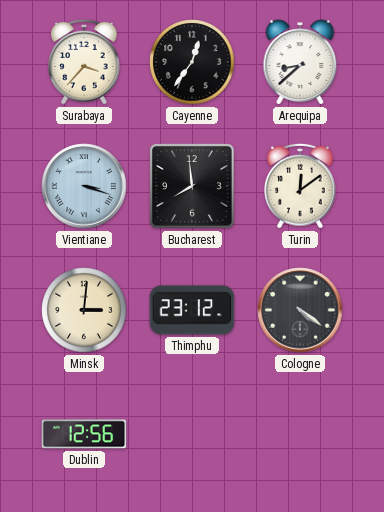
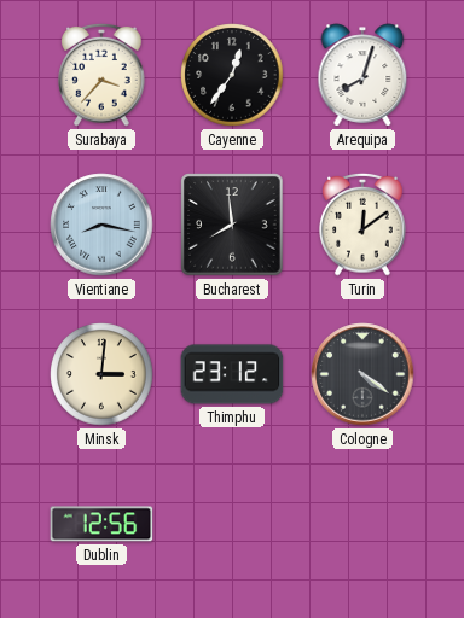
Arequipa: 8:38 -> 8:03
Vientiane: 3:18 -> 8:17
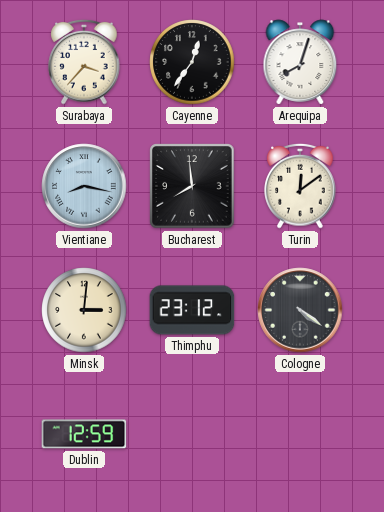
Dublin: 12:56 -> 12:59
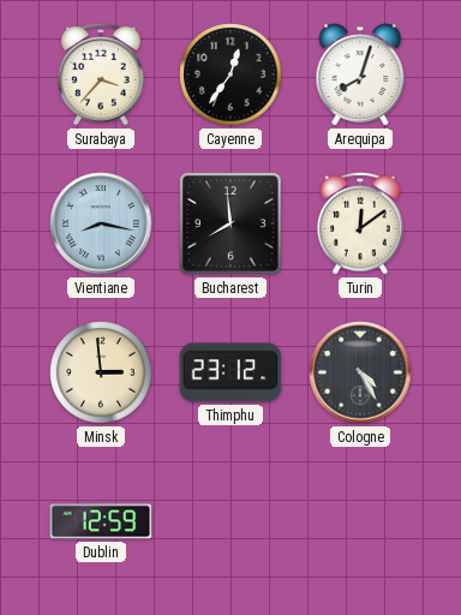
Minsk: 3:01 -> 2:59
Cologne: 4:21 -> 4:25
